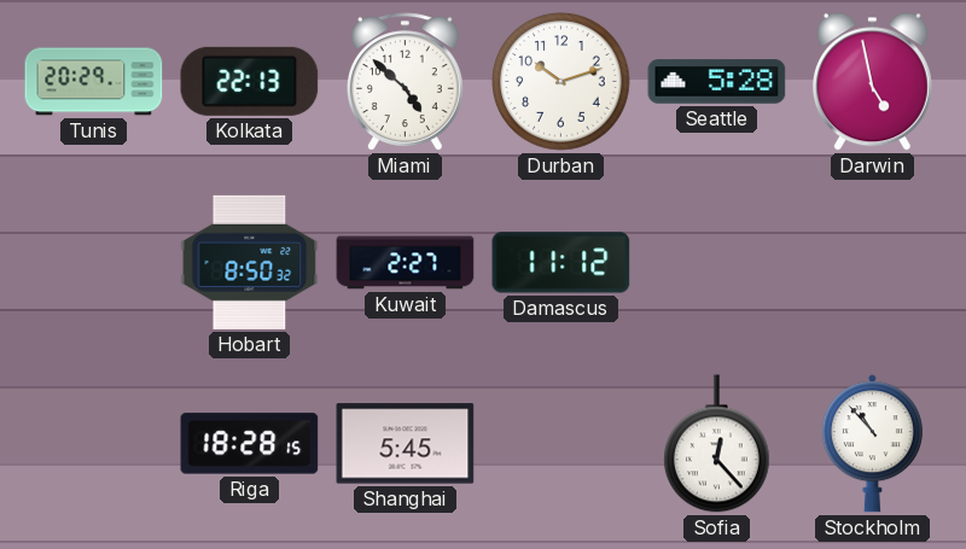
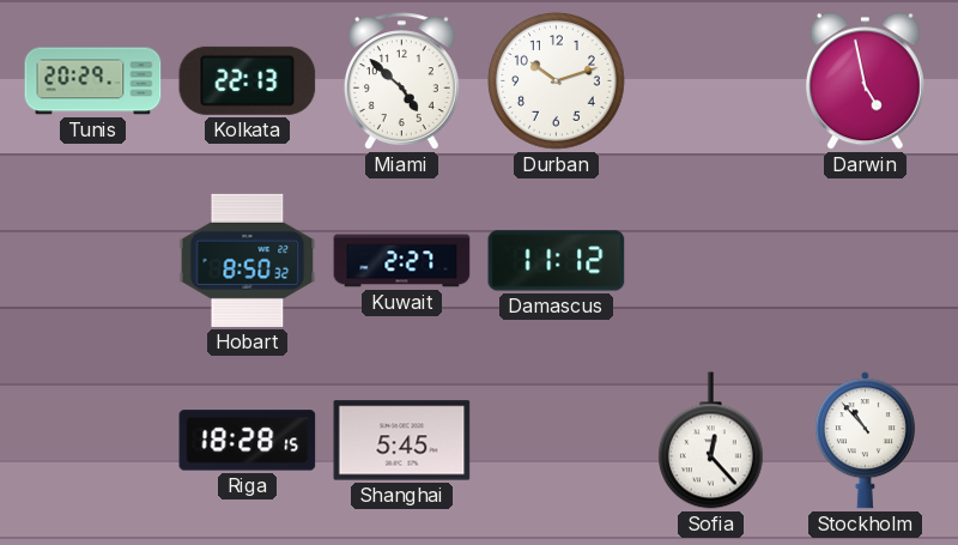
Seattle: 5:28 -> none
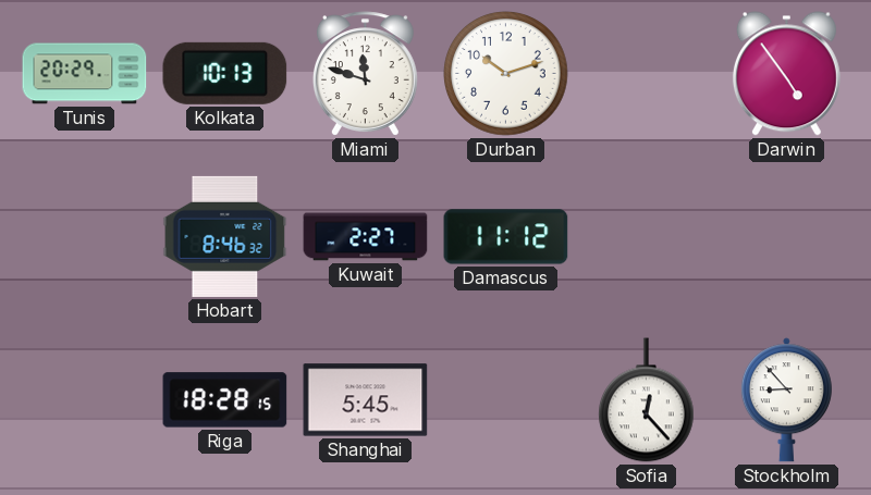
Kolkata: 22:13 -> 10:13
Miami: 4:52 -> 11:48
Darwin: 4:58 -> 4:54
Hobart: 8:50 -> 8:46
Stockholm: 10:53 -> 8:53
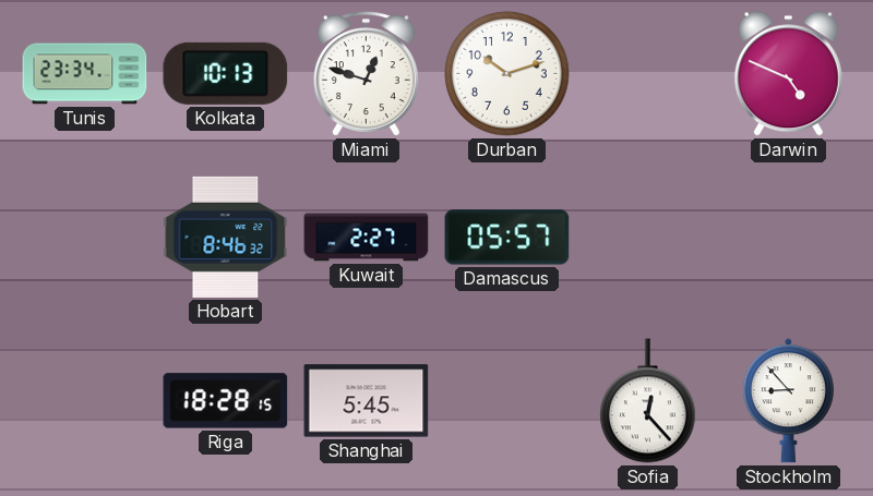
Tunis: 20:29 -> 23:34
Miami: 11:48 -> 12:48
Darwin: 4:54 -> 4:49
Damascus: 11:12 -> 05:57
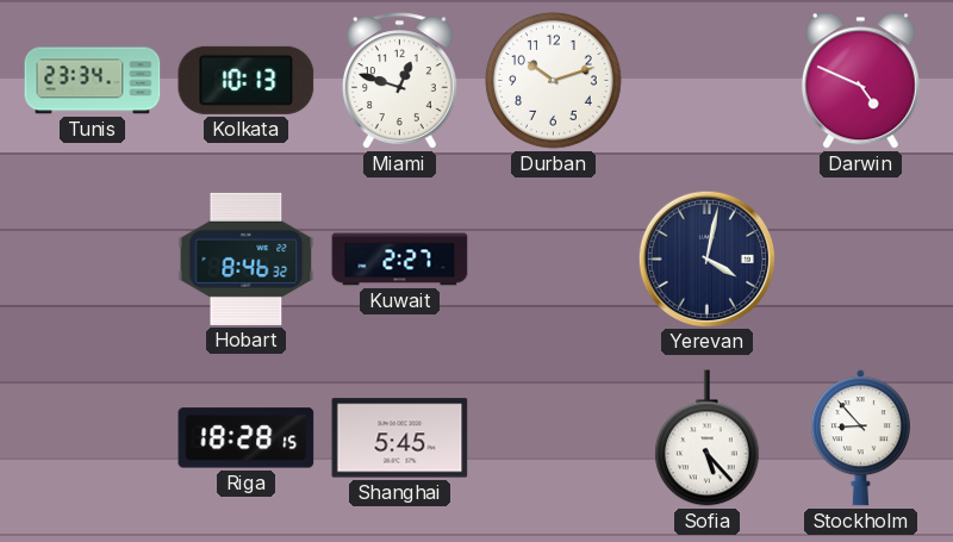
Damascus: 05:57 -> none
Yerevan: none -> 4:02
Sofia: 12:23 -> 5:23
